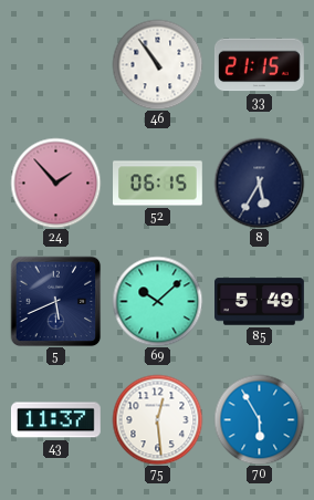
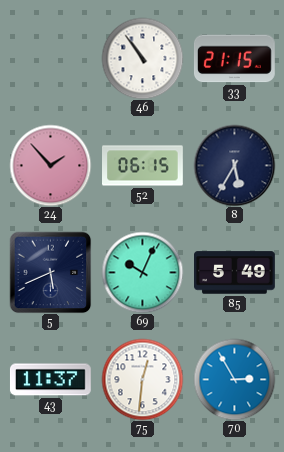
69: 10:08 -> 10:04
75: 12:29 -> 12:31
70: 5:55 -> 2:55
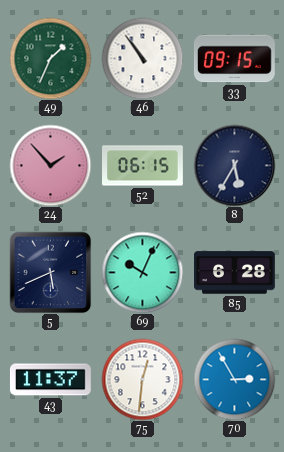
49: none -> 1:34
33: 21:15 -> 09:15
85: 5:49 -> 6:28
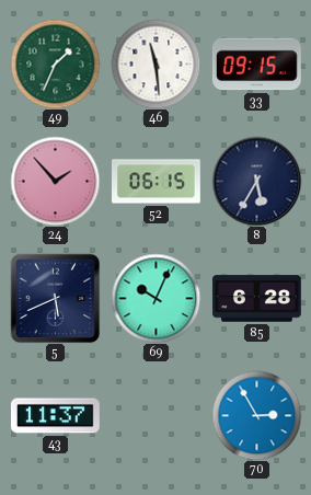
46: 10:54 -> 11:29
75: 12:31 -> none
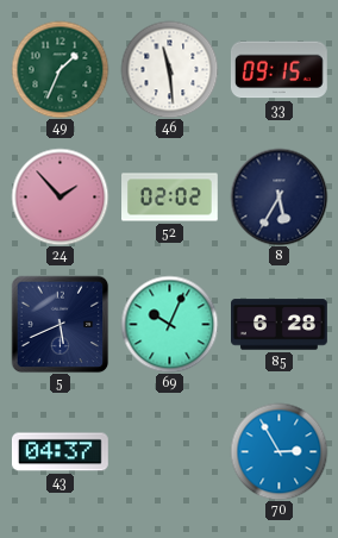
52: 06:15 -> 02:02
43: 11:37 -> 04:37
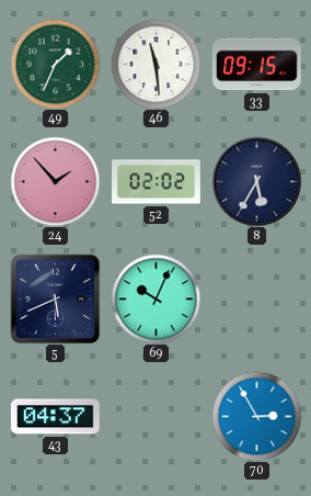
85: 6:28 -> none
